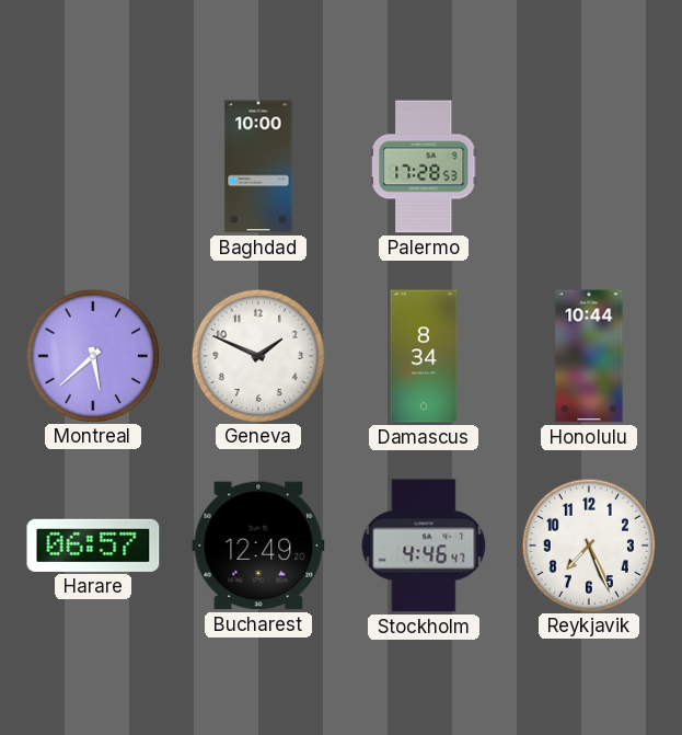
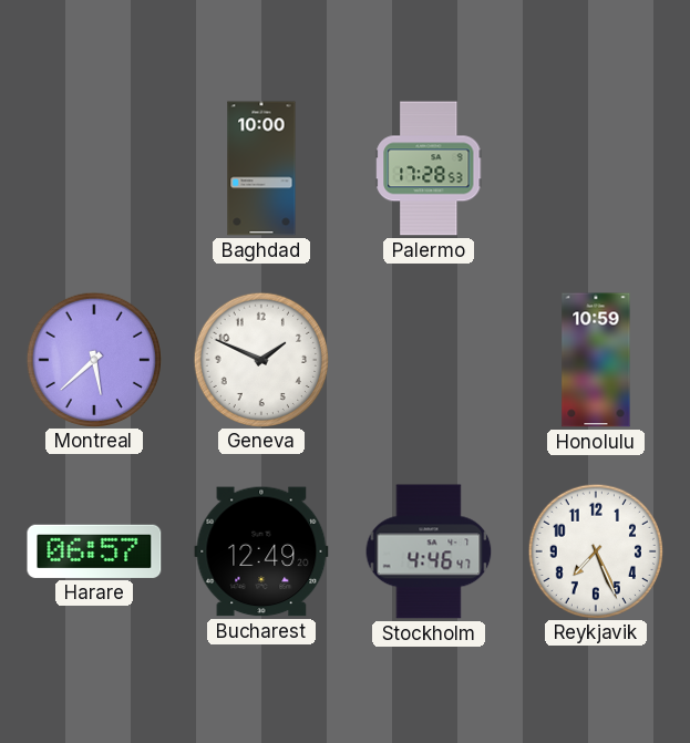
Damascus: 8:34 -> none
Honolulu: 10:44 -> 10:59
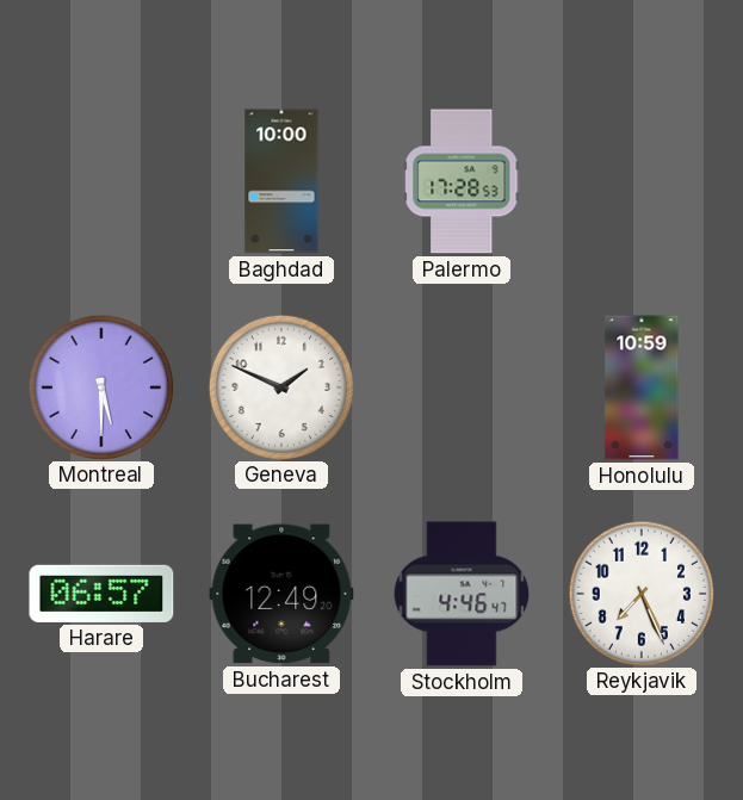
Montreal: 5:38 -> 5:30
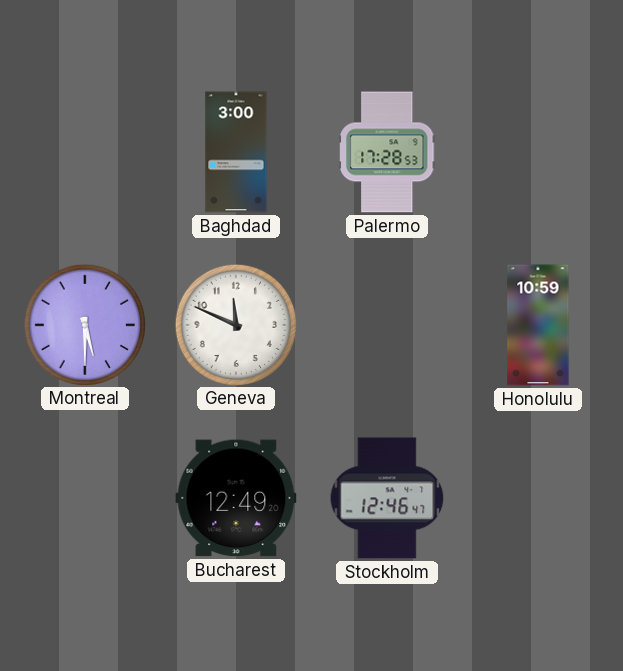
Baghdad: 10:00 -> 3:00
Geneva: 1:49 -> 11:49
Harare: 06:57 -> none
Stockholm: 4:46 -> 12:46
Reykjavik: 7:26 -> none
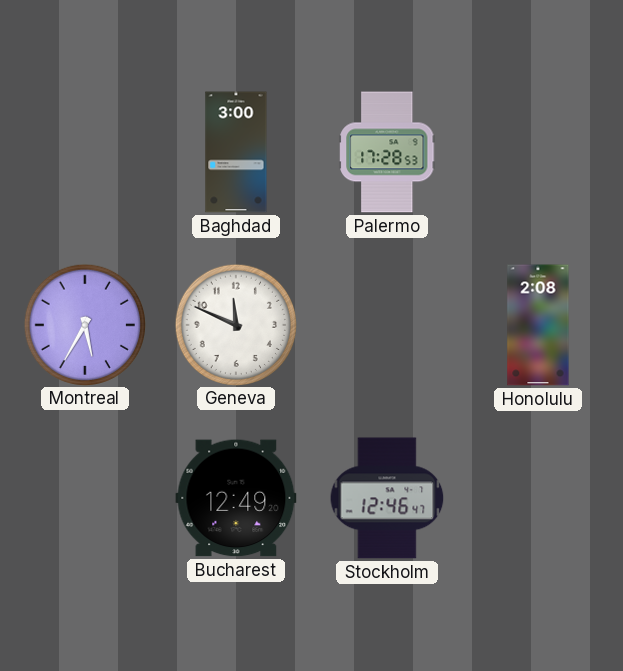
Montreal: 5:30 -> 5:35
Honolulu: 10:59 -> 2:08
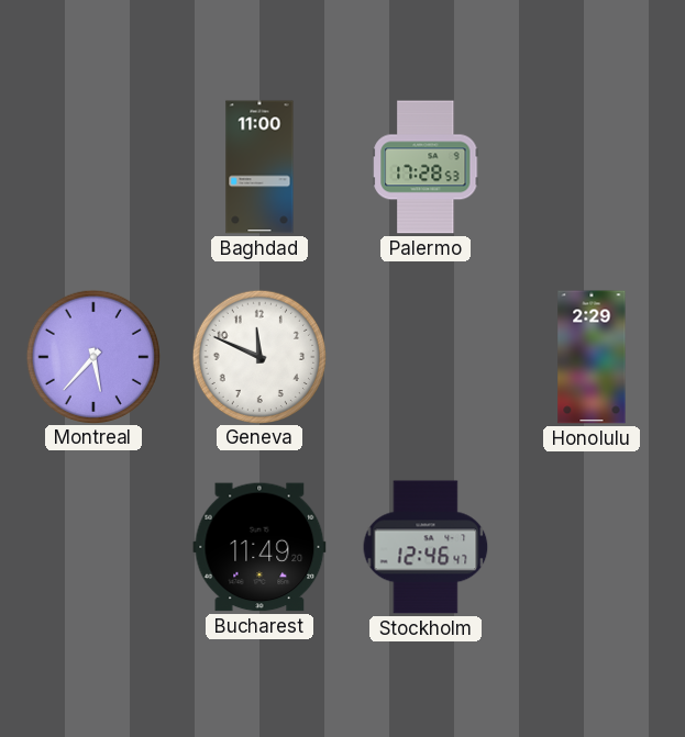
Baghdad: 3:00 -> 11:00
Montreal: 5:35 -> 5:37
Honolulu: 2:08 -> 2:29
Bucharest: 12:49 -> 11:49
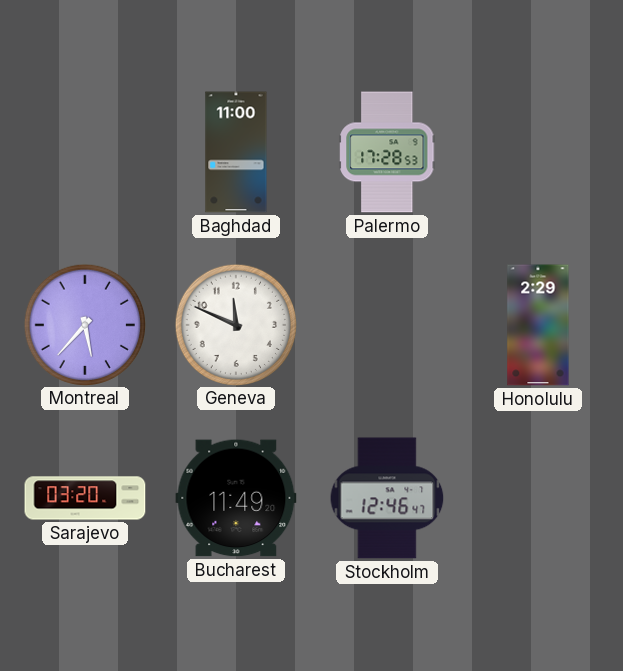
Sarajevo: none -> 03:20
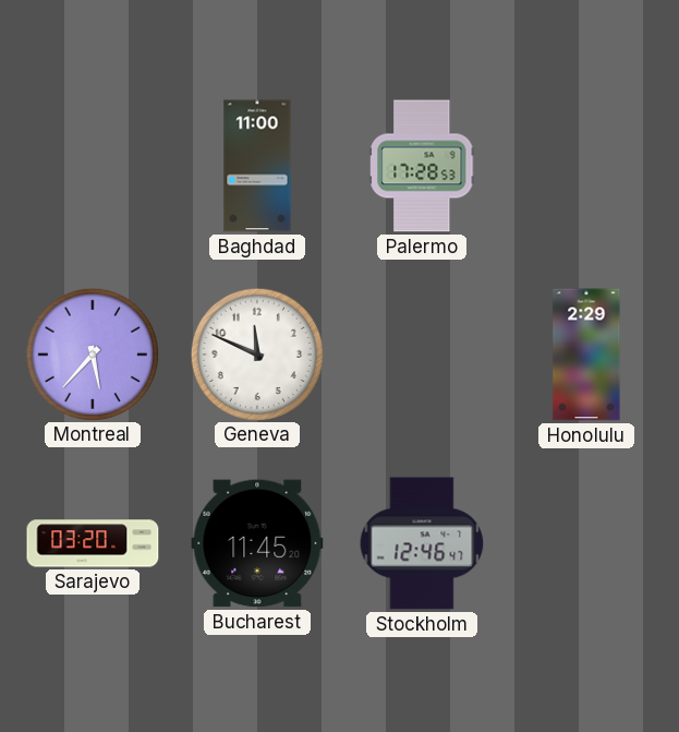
Bucharest: 11:49 -> 11:45
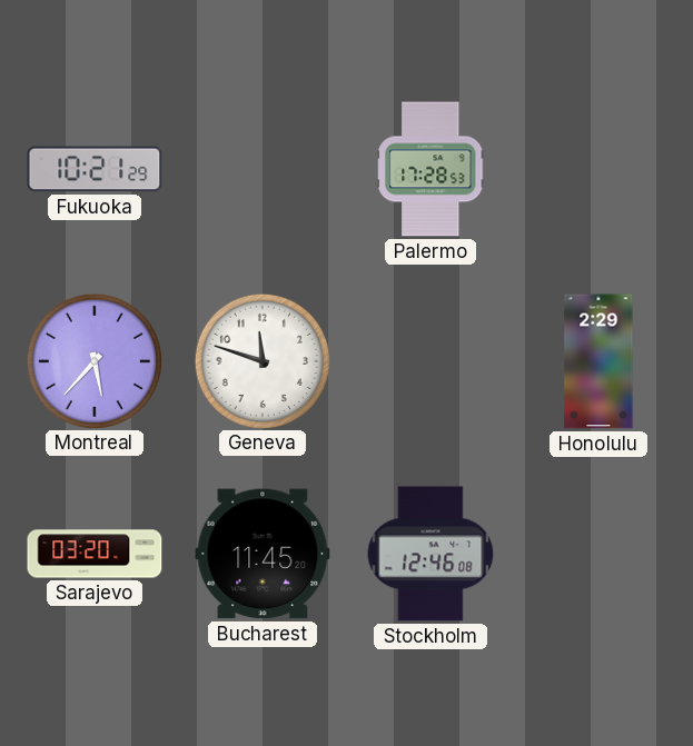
Fukuoka: none -> 10:21
Baghdad: 11:00 -> none
Geneva: 11:49 -> 11:48
Stockholm: 12:46:47 -> 12:46:08
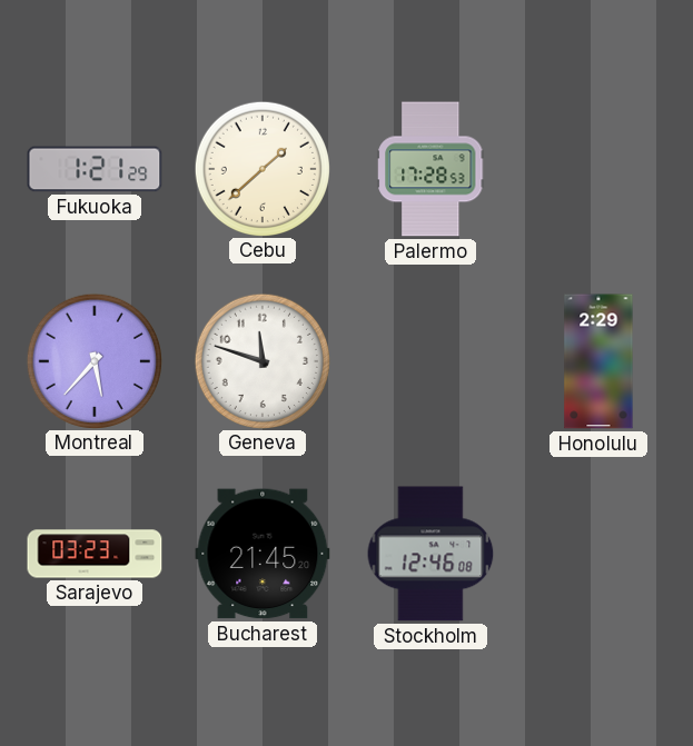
Fukuoka: 10:21 -> 1:21
Cebu: none -> 1:38
Sarajevo: 03:20 -> 03:23
Bucharest: 11:45 -> 21:45
